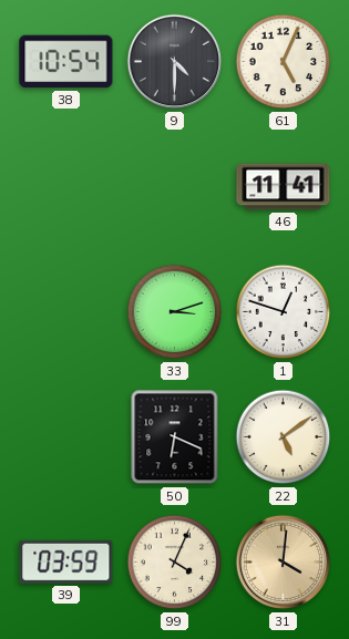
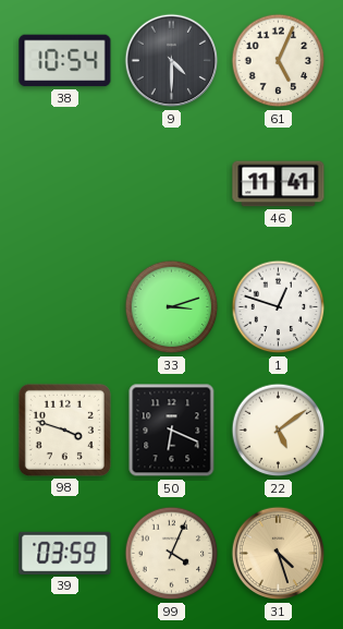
98: none -> 3:48
31: 4:01 -> 4:27
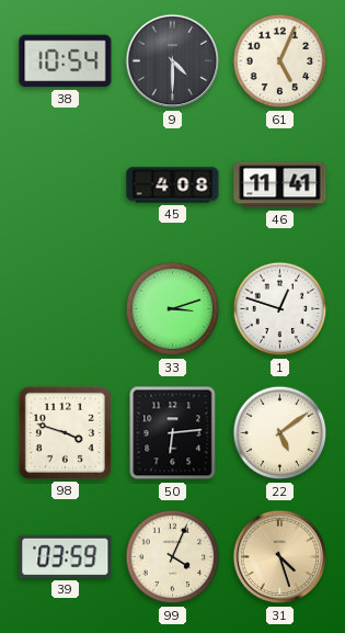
45: none -> 4:08
50: 6:19 -> 6:14
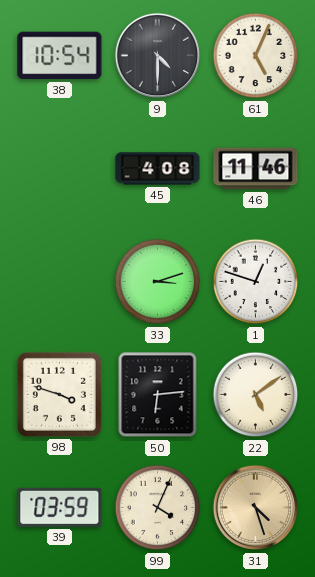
46: 11:41 -> 11:46
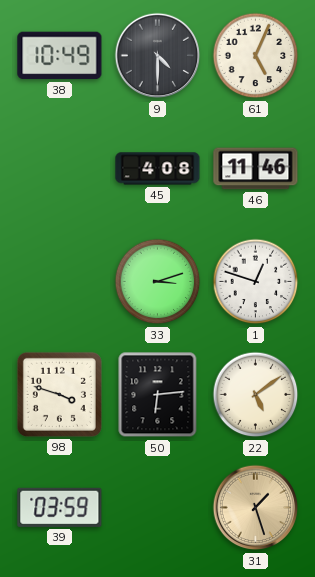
38: 10:54 -> 10:49
99: 4:04 -> none
31: 4:27 -> 1:27
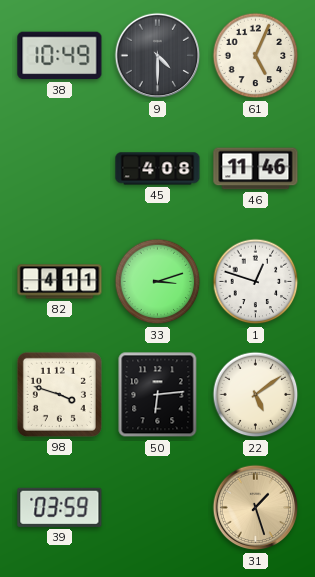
82: none -> 4:11
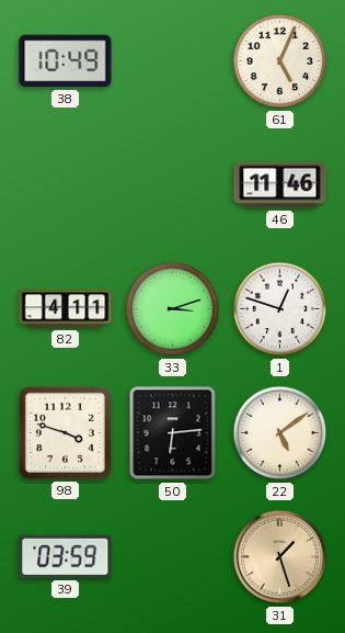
9: 4:30 -> none
45: 4:08 -> none
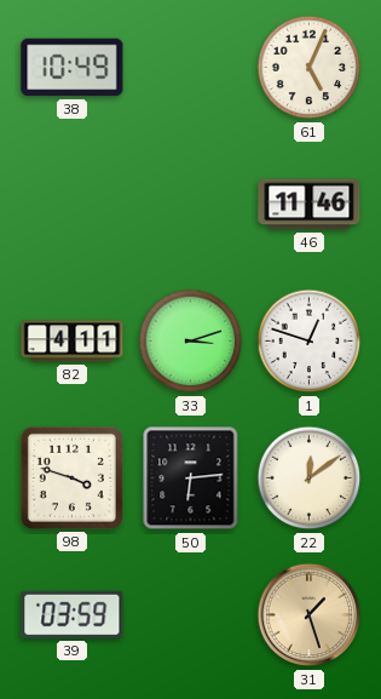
22: 5:09 -> 12:09
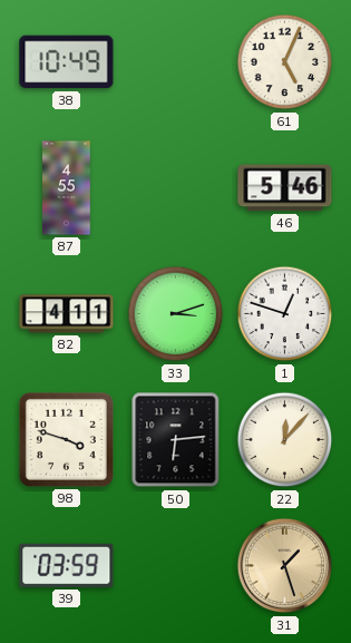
87: none -> 4:55
46: 11:46 -> 5:46
22: 12:09 -> 12:07
